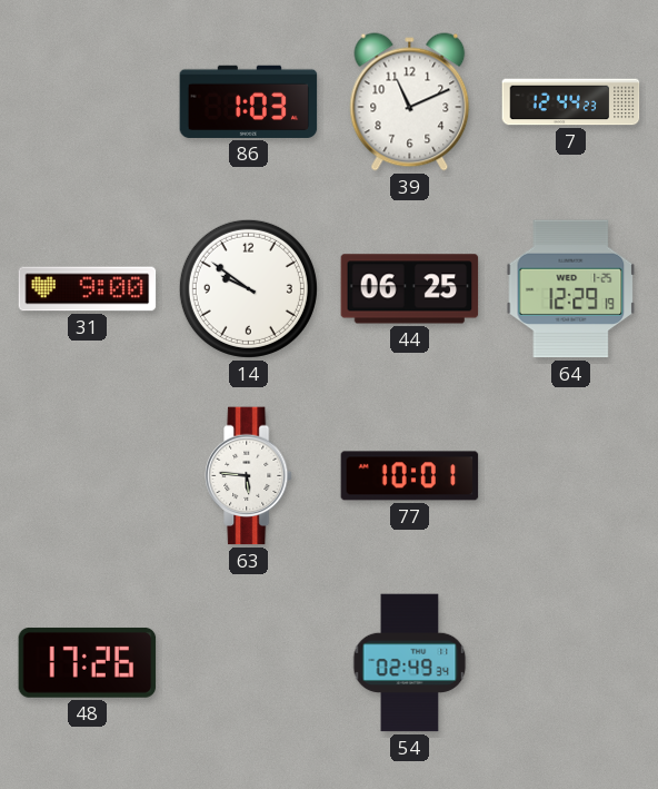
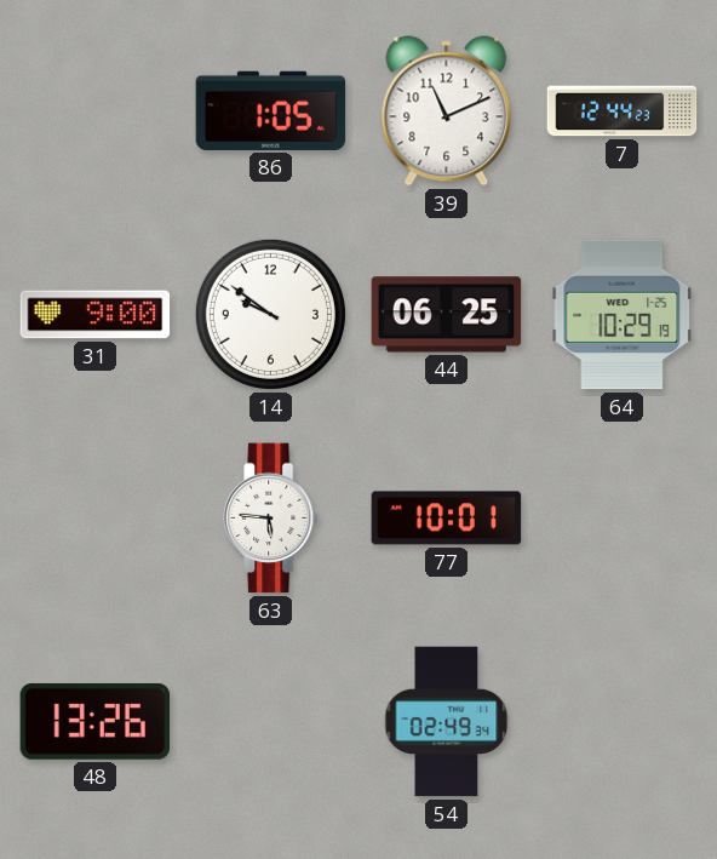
86: 1:03 -> 1:05
64: 12:29 -> 10:29
48: 17:26 -> 13:26
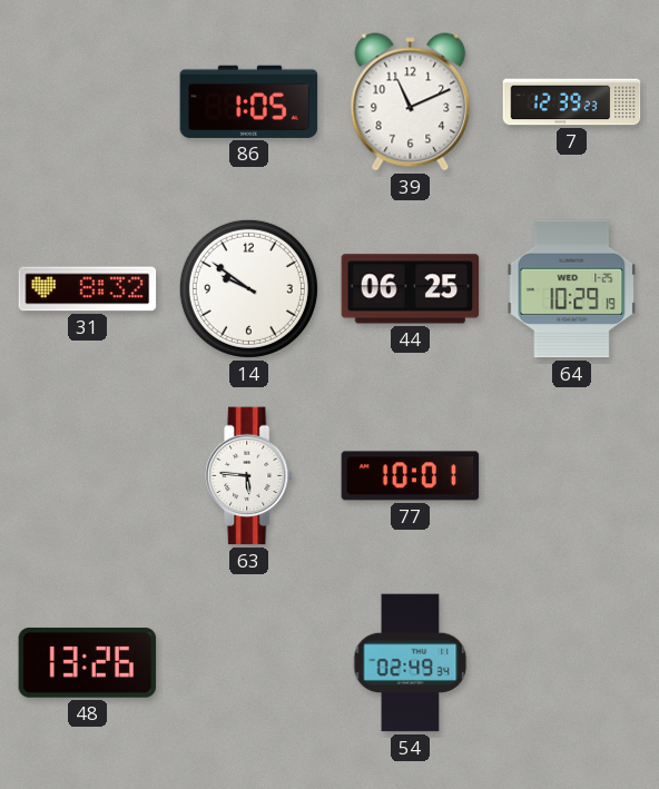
7: 12:44 -> 12:39
31: 9:00 -> 8:32
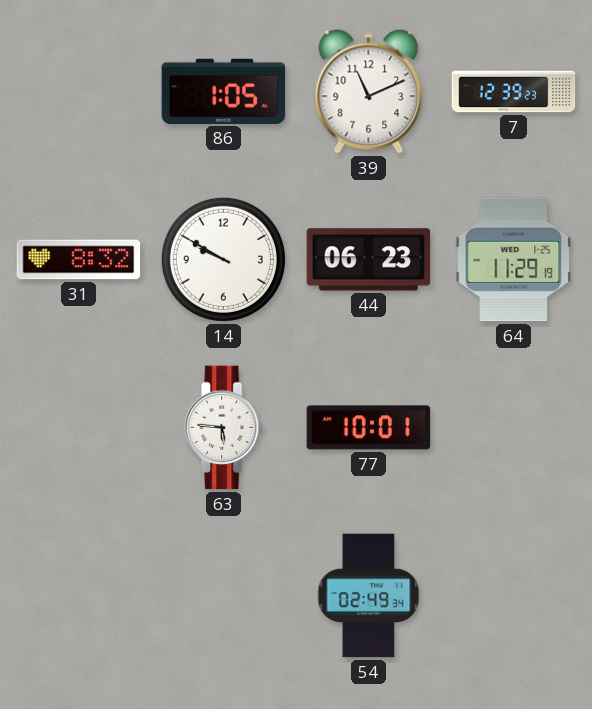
14: 9:51 -> 9:50
44: 06:25 -> 06:23
64: 10:29 -> 11:29
48: 13:26 -> none
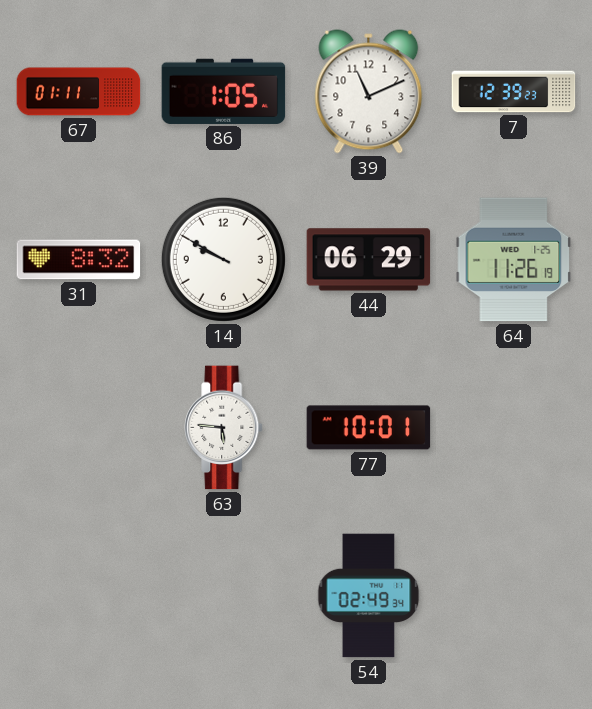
67: none -> 01:11
44: 06:23 -> 06:29
64: 11:29 -> 11:26
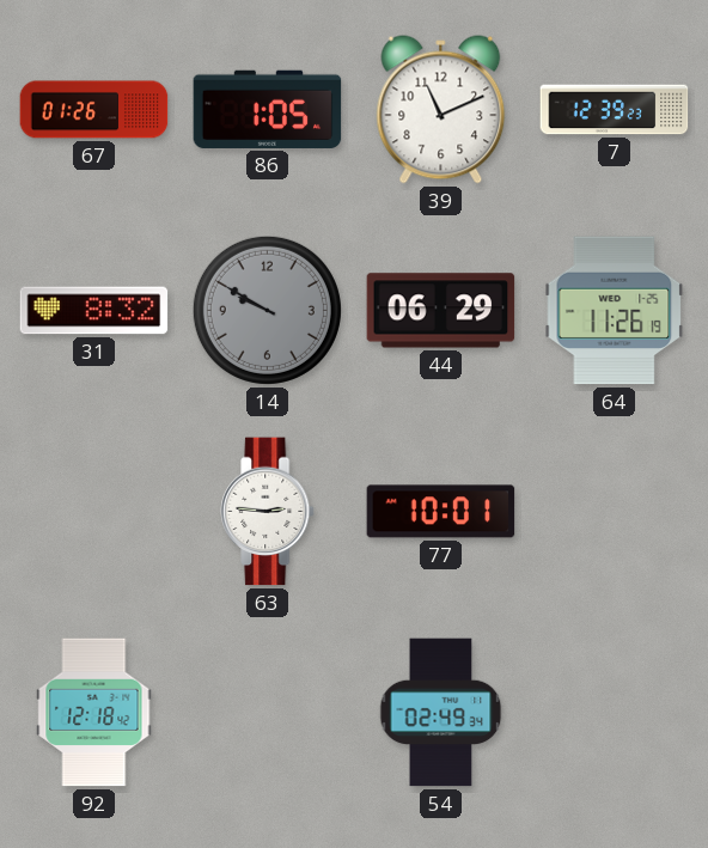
67: 01:11 -> 01:26
14 dial: white -> grey
63: 5:46 -> 2:46
92: none -> 12:18
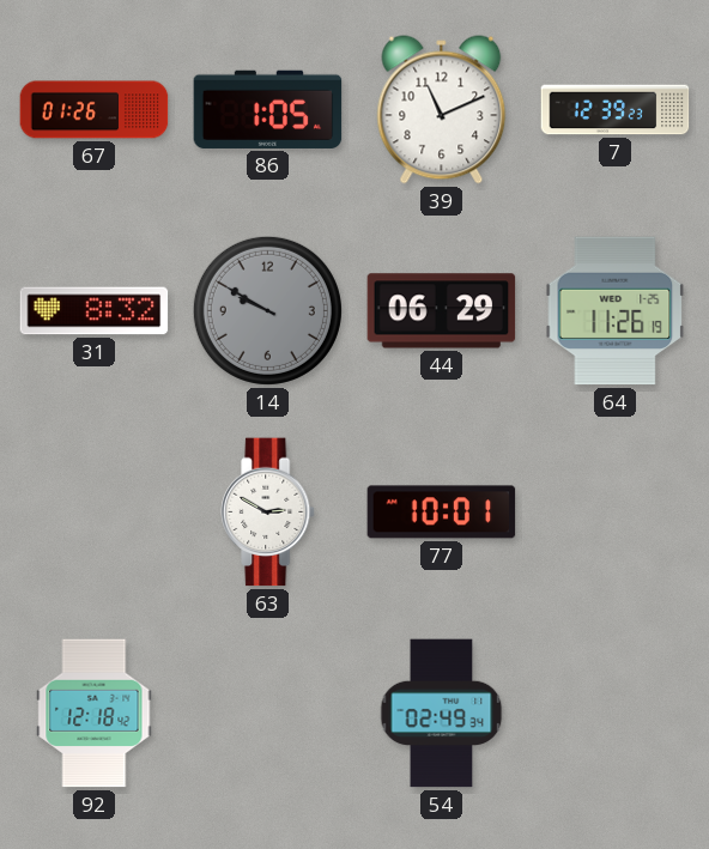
63: 2:46 -> 2:50
